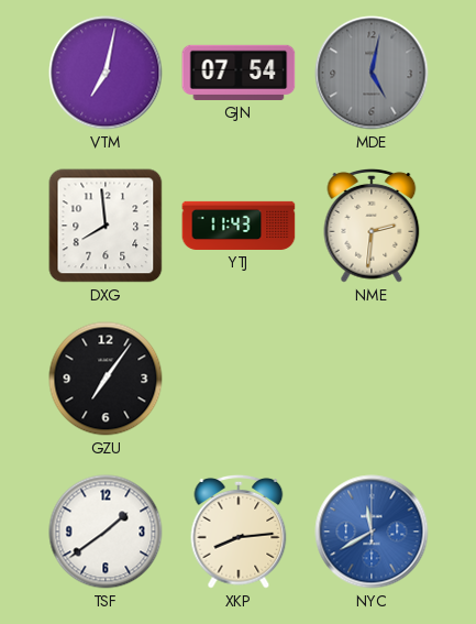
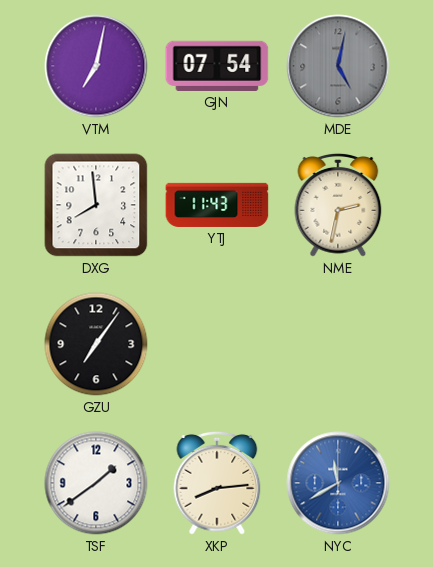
NME: 2:31 -> 2:32
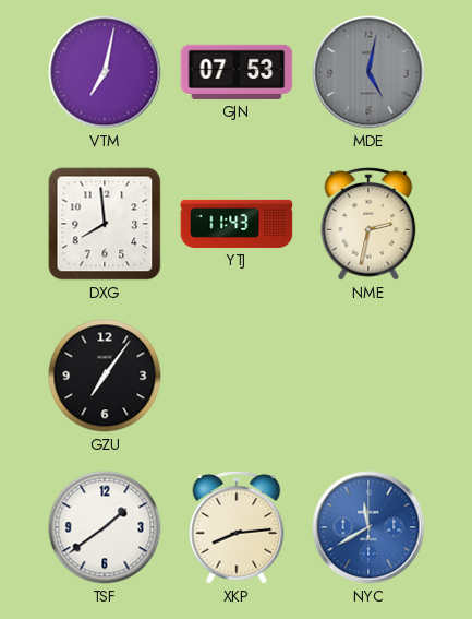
GJN: 07:54 -> 07:53
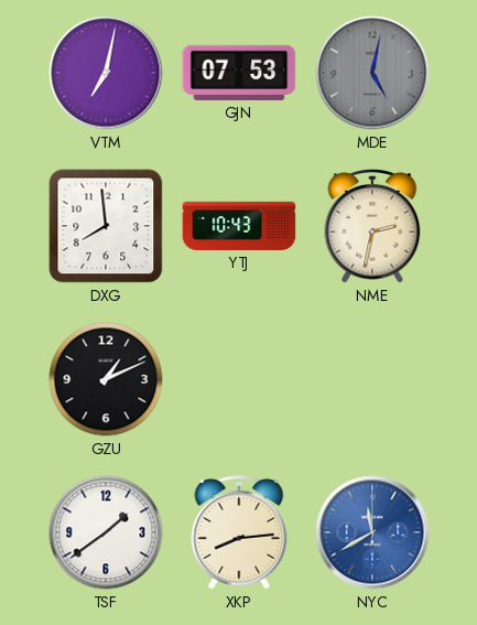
YTJ: 11:43 -> 10:43
GZU: 7:06 -> 1:11
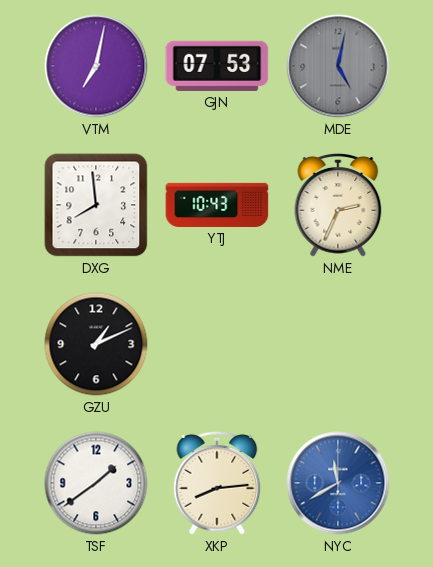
NME: 2:32 -> 2:34
